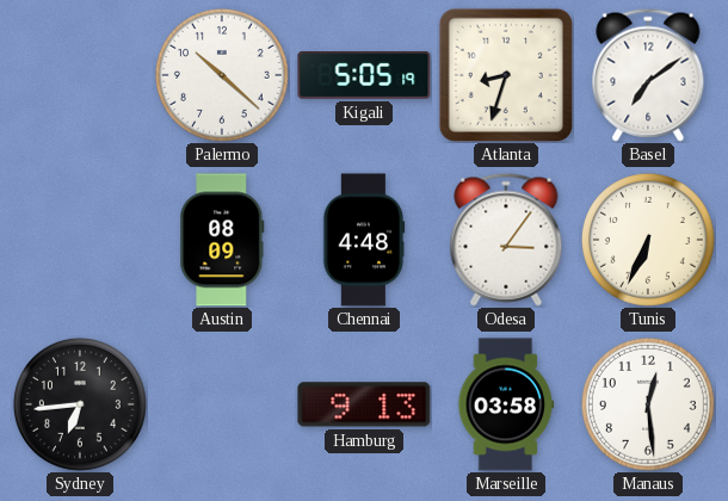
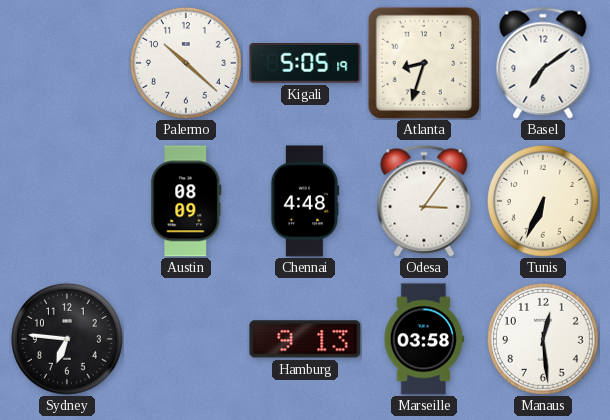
Sydney: 6:44 -> 6:46
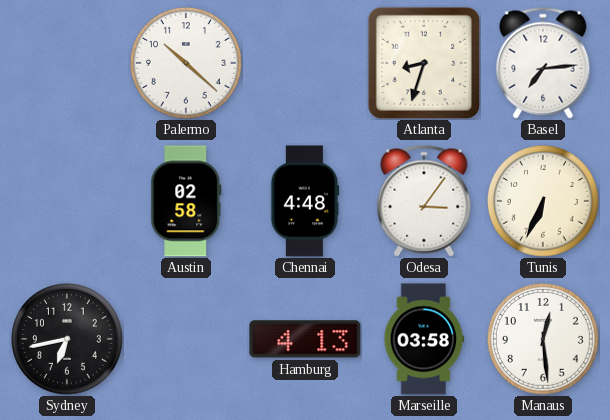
Kigali: 5:05 -> none
Basel: 7:09 -> 7:14
Austin: 08:09 -> 02:58
Sydney: 6:46 -> 6:43
Hamburg: 9:13 -> 4:13
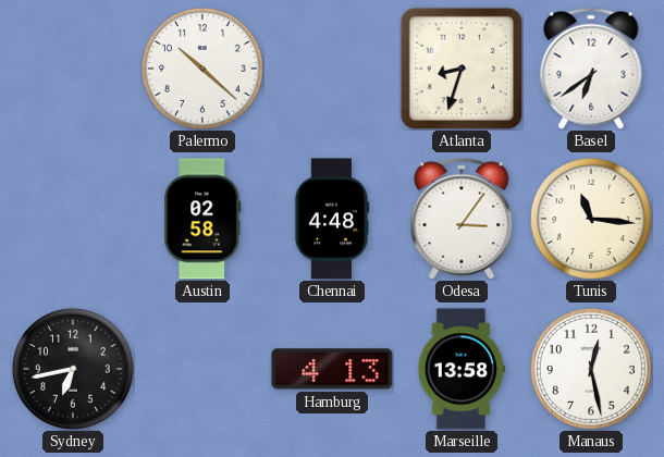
Basel: 7:14 -> 6:39
Tunis: 6:34 -> 11:16
Marseille: 03:58 -> 13:58
Manaus: 12:29 -> 12:28
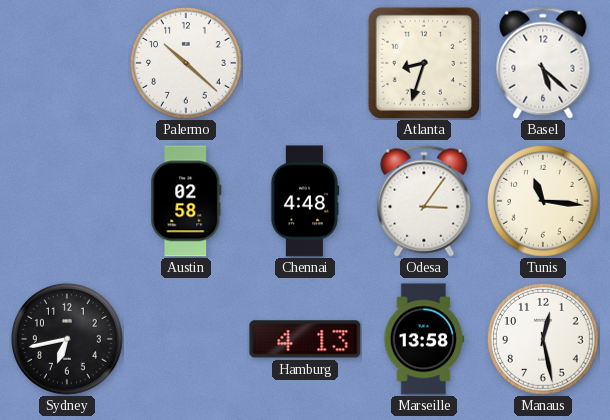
Basel: 6:39 -> 5:22
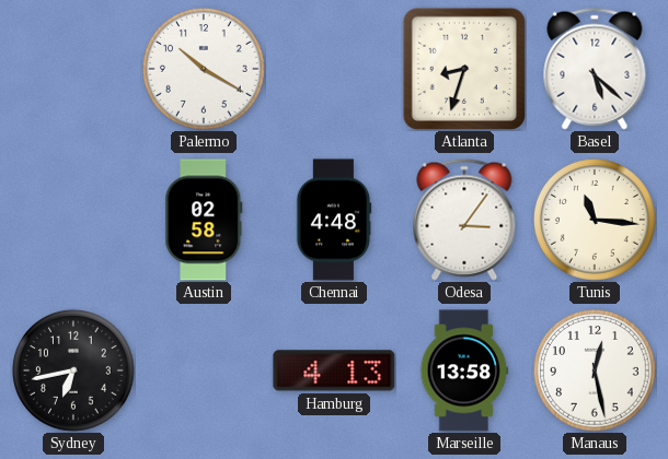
Palermo: 10:22 -> 10:20
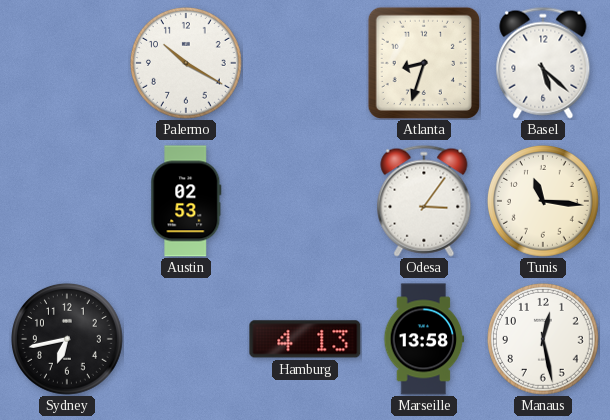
Austin: 02:58 -> 02:53
Chennai: 4:48 -> none
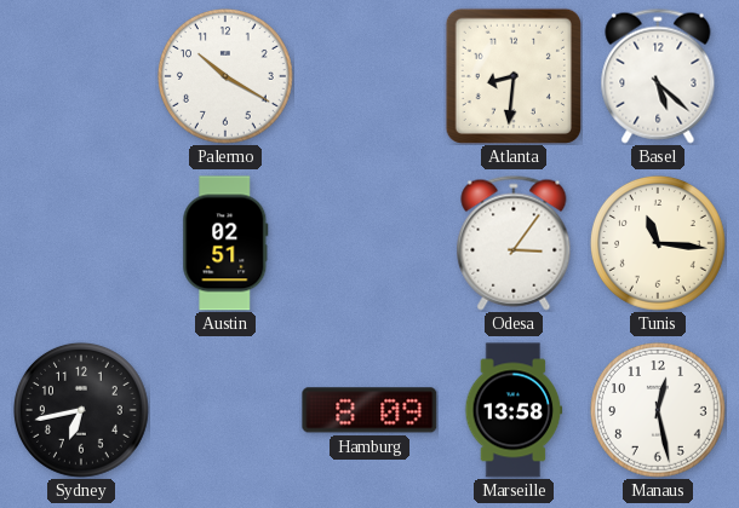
Atlanta: 8:33 -> 8:31
Austin: 02:53 -> 02:51
Hamburg: 4:13 -> 8:09
